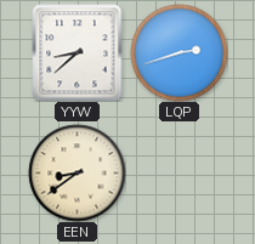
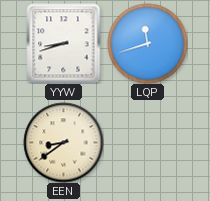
YYW: 8:38 -> 8:42
LQP: 2:42 -> 11:42
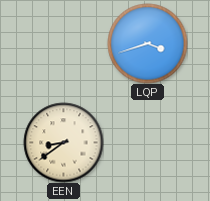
YYW: 8:42 -> none
LQP: 11:42 -> 3:42
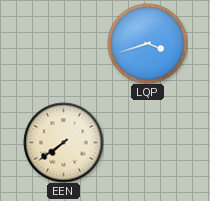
EEN: 8:39 -> 7:39
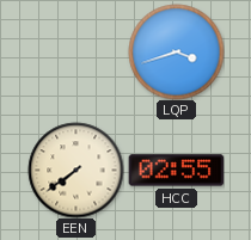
HCC: none -> 02:55
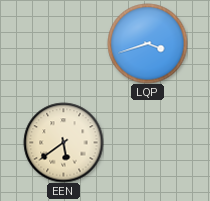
EEN: 7:39 -> 5:39
HCC: 02:55 -> none
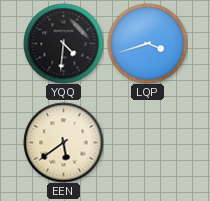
YQQ: none -> 4:31
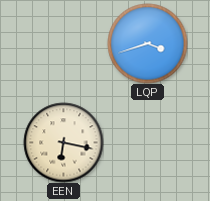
YQQ: 4:31 -> none
EEN: 5:39 -> 6:17
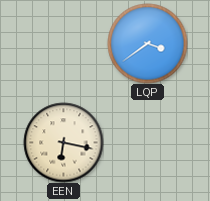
LQP: 3:42 -> 3:39
